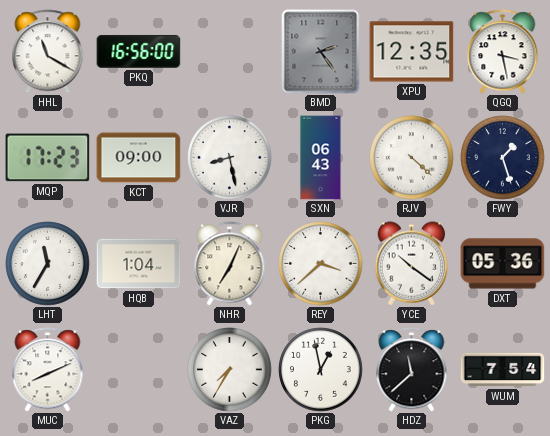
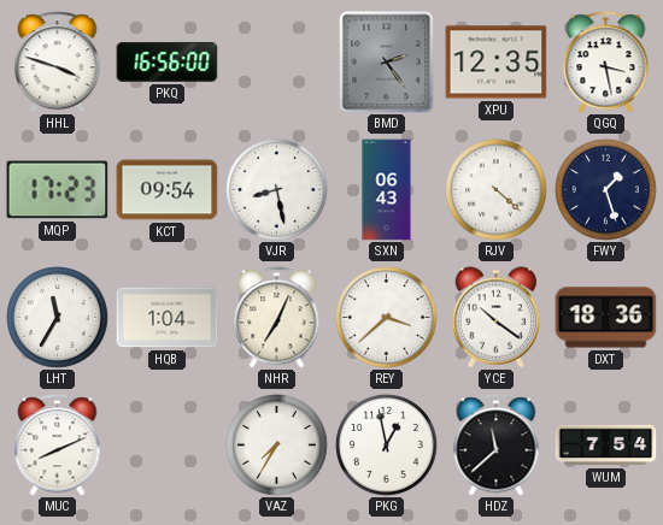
HHL: 11:20 -> 3:48
KCT: 09:00 -> 09:54
DXT: 05:36 -> 18:36
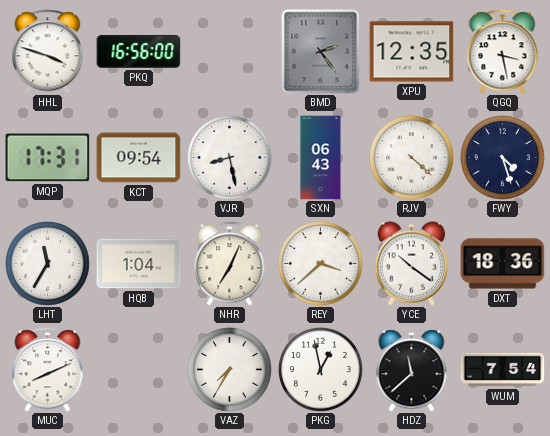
MQP: 17:23 -> 17:31
FWY: 1:27 -> 4:27
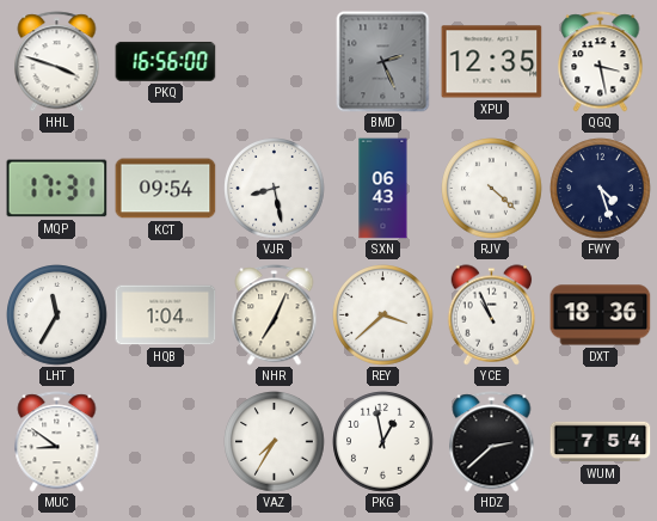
BMD: 2:24 -> 2:26
YCE: 10:21 -> 10:56
MUC: 8:11 -> 8:51
HDZ: 11:38 -> 2:38
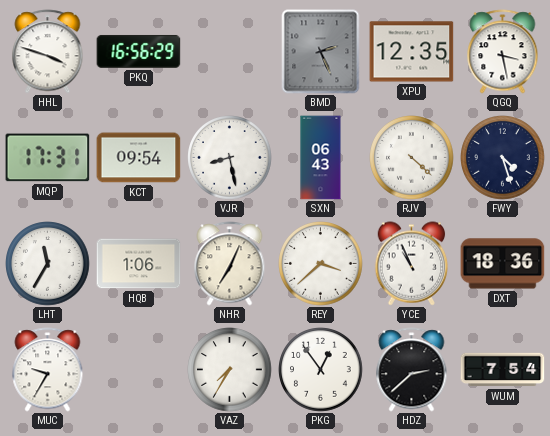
PKQ: 16:56:00 -> 16:56:29
HQB: 1:04 -> 1:06
MUC: 8:51 -> 9:35
PKG: 12:58 -> 12:54
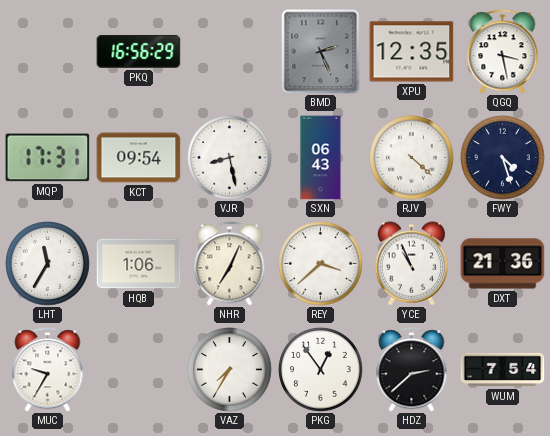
HHL: 3:48 -> none
DXT: 18:36 -> 21:36
